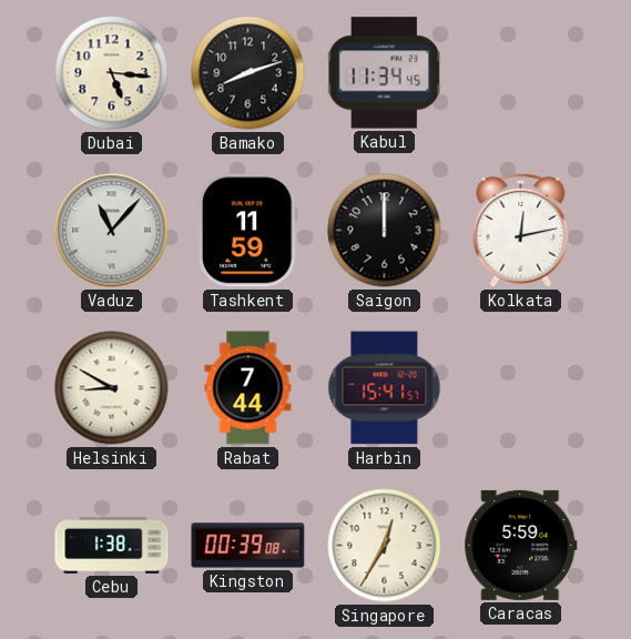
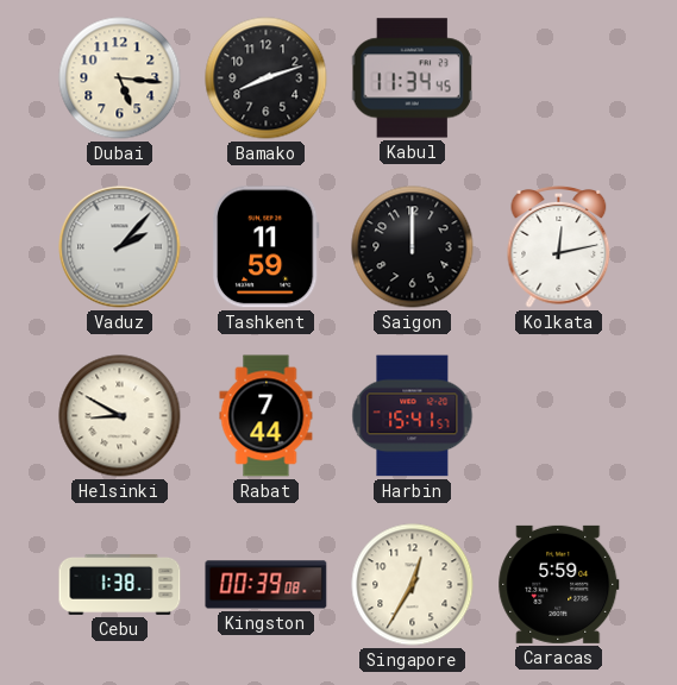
Vaduz: 11:07 -> 2:07
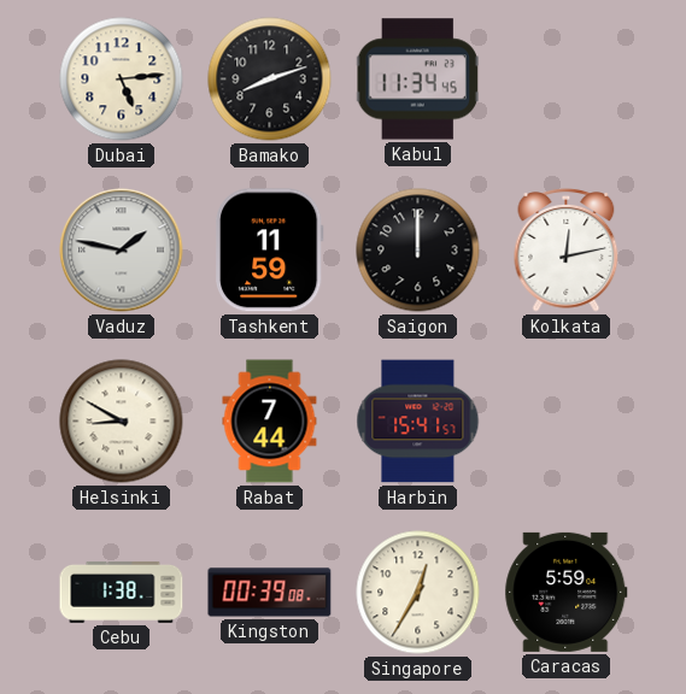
Dubai: 5:16 -> 5:14
Vaduz: 2:07 -> 1:47
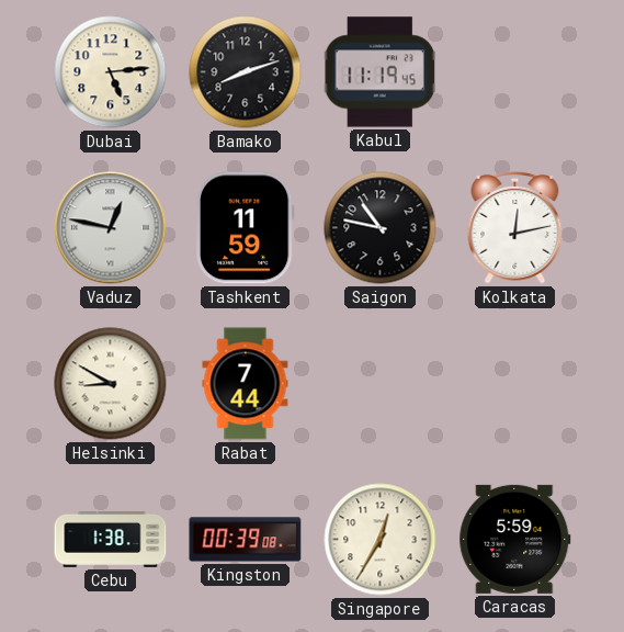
Kabul: 11:34 -> 11:19
Vaduz: 1:47 -> 12:47
Saigon: 12:00 -> 10:47
Harbin: 15:41 -> none
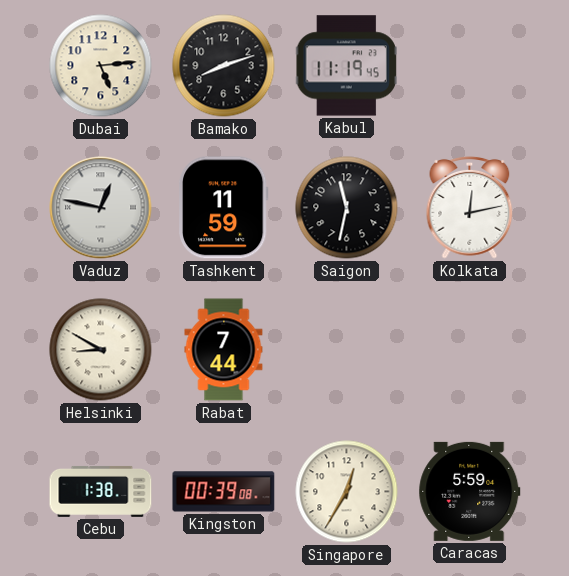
Saigon: 10:47 -> 11:32
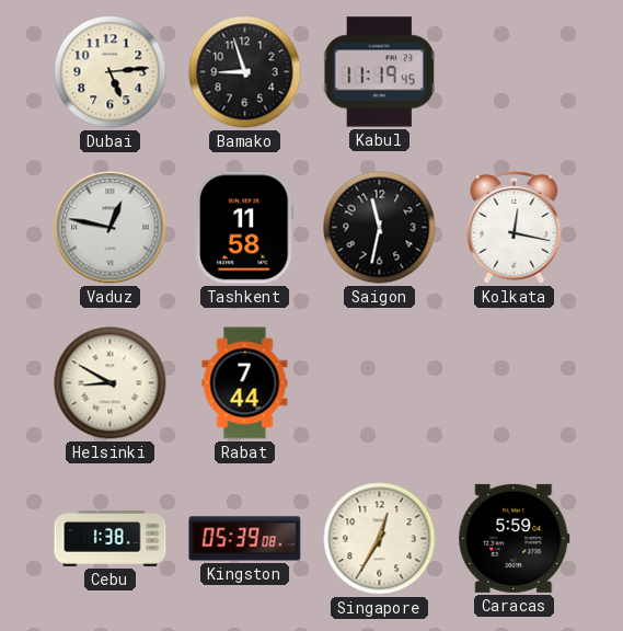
Bamako: 8:12 -> 8:57
Tashkent: 11:59 -> 11:58
Kolkata: 12:13 -> 12:17
Kingston: 00:39 -> 05:39
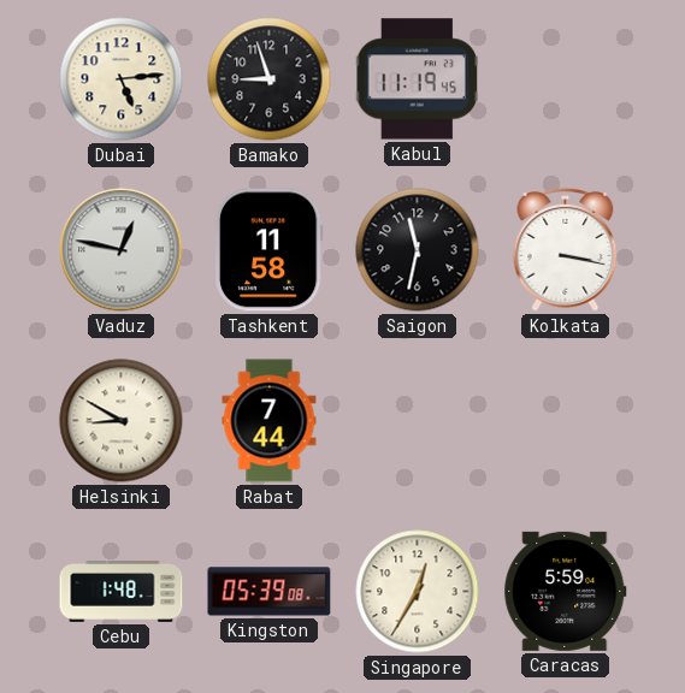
Kolkata: 12:17 -> 3:17
Cebu: 1:38 -> 1:48
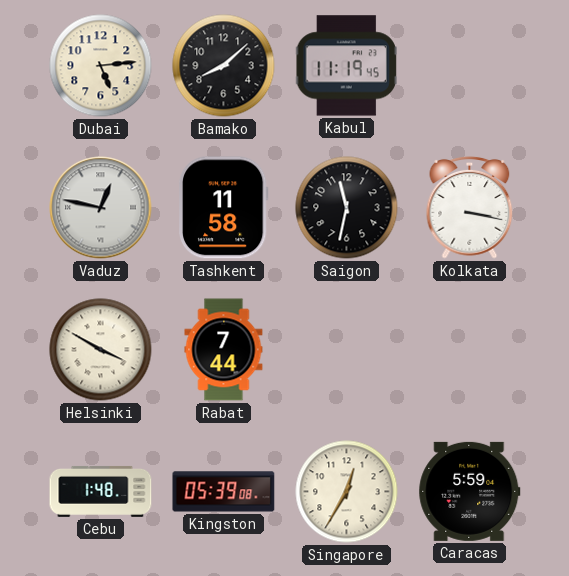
Bamako: 8:57 -> 8:08
Helsinki: 8:50 -> 3:50
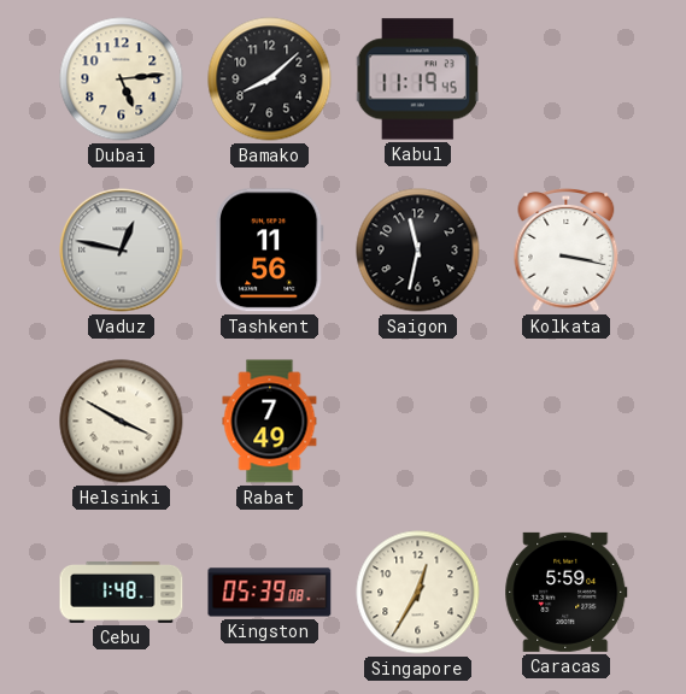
Tashkent: 11:58 -> 11:56
Rabat: 7:44 -> 7:49
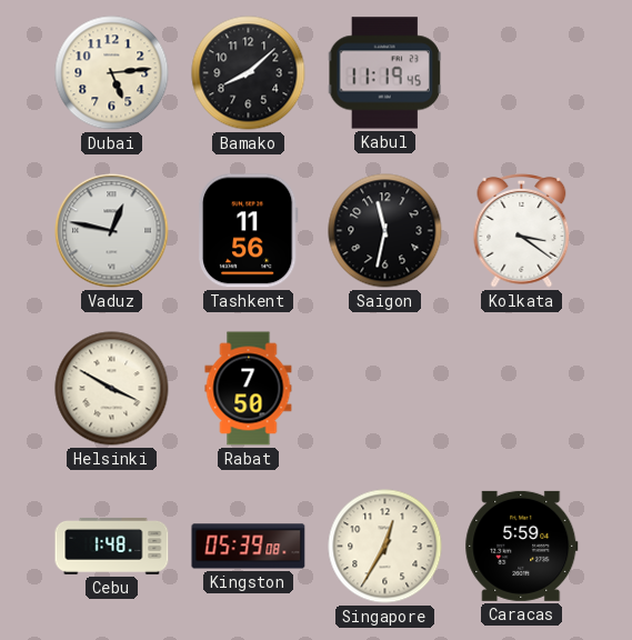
Kolkata: 3:17 -> 3:21
Rabat: 7:49 -> 7:50
